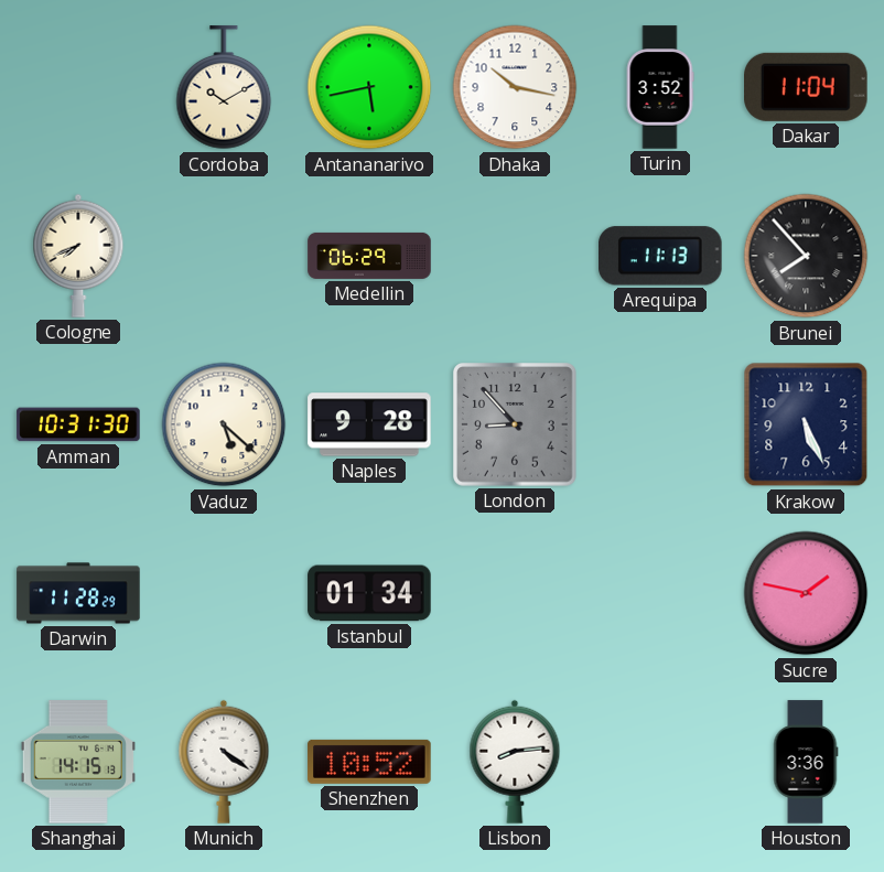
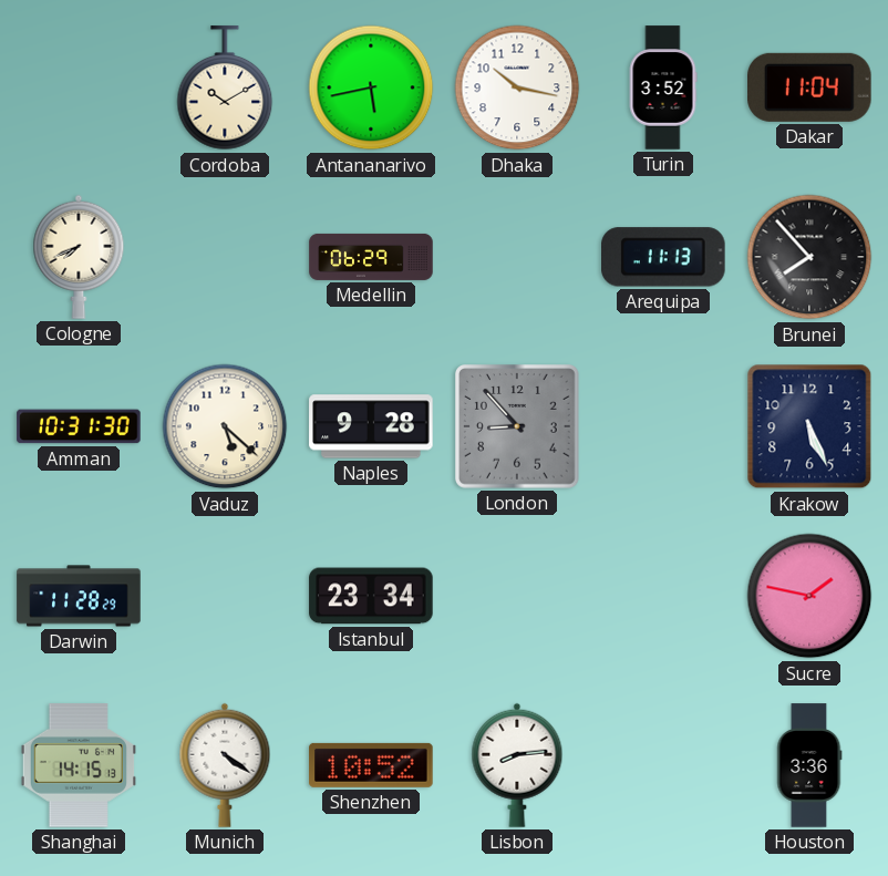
Istanbul: 01:34 -> 23:34
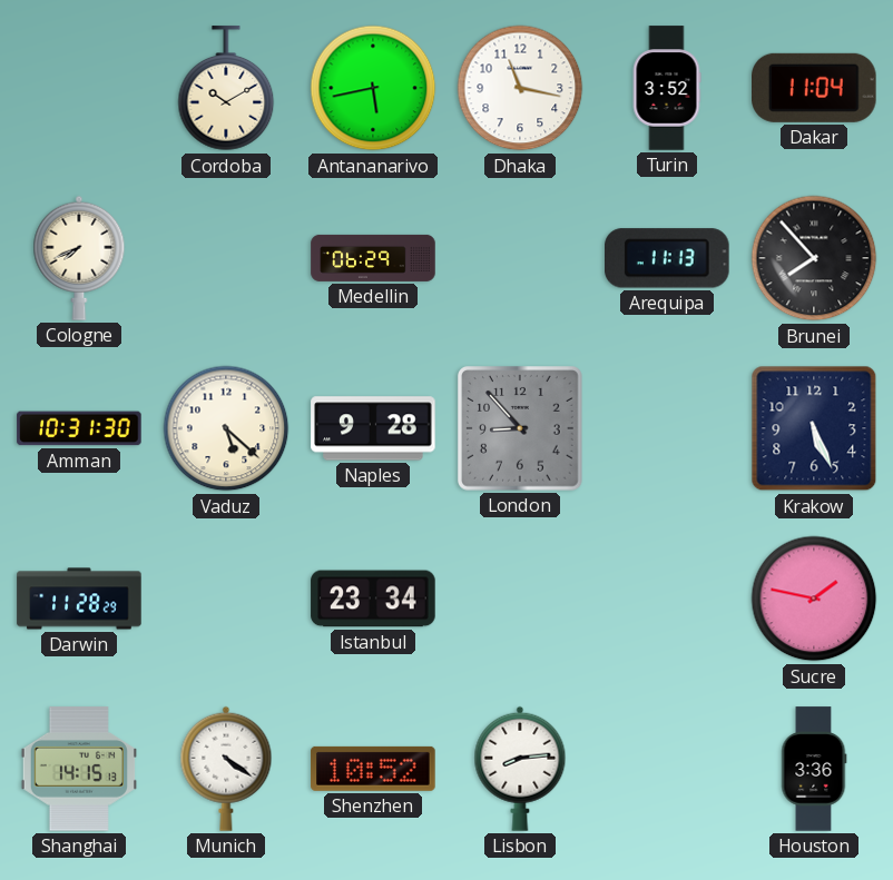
Dhaka: 10:17 -> 11:17
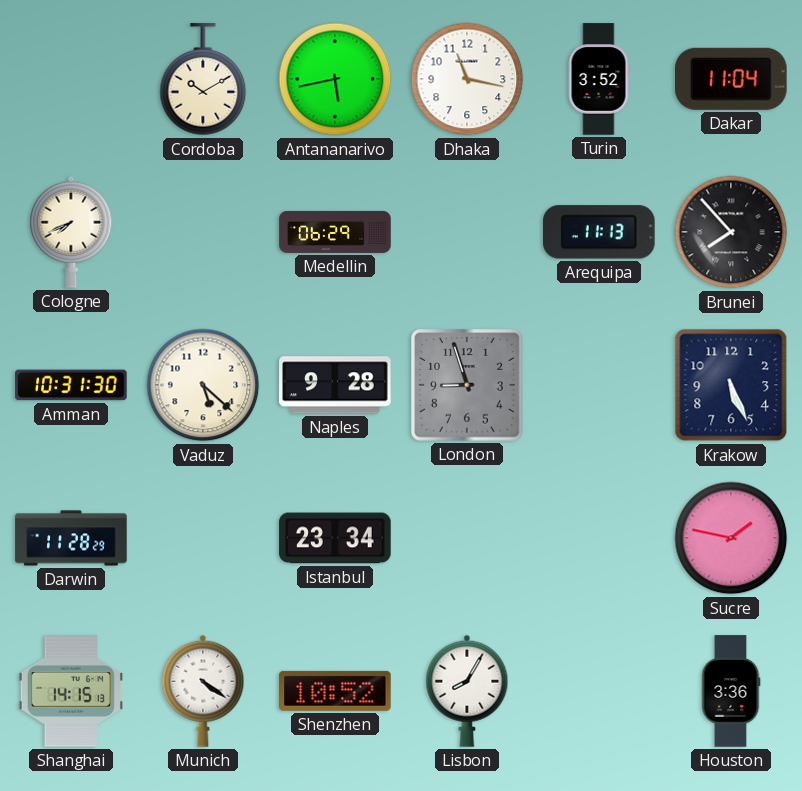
London: 8:53 -> 8:57
Lisbon: 8:14 -> 8:05
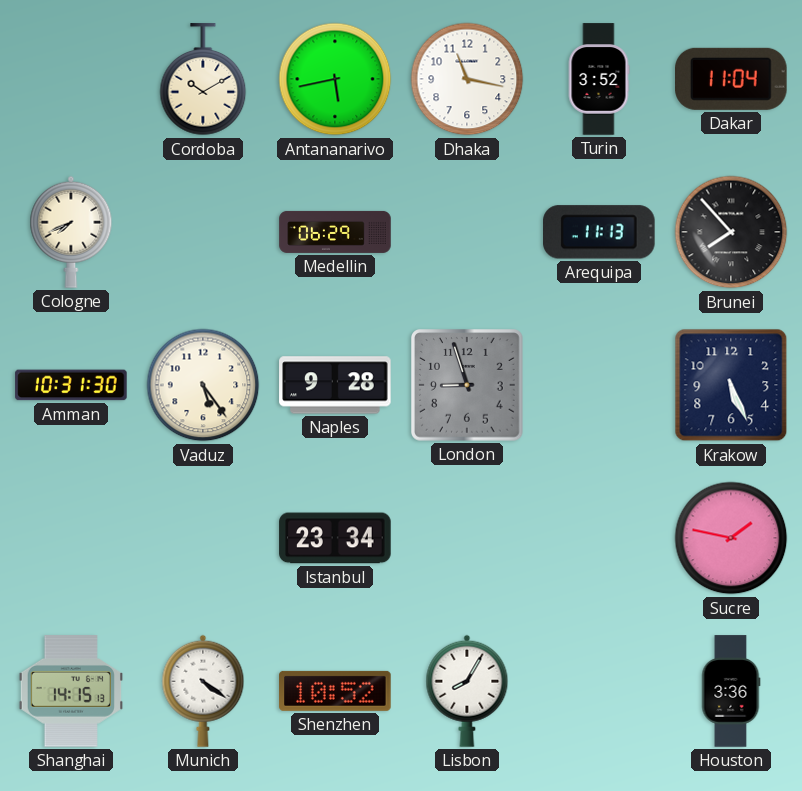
Vaduz: 5:22 -> 5:24
Darwin: 11:28 -> none
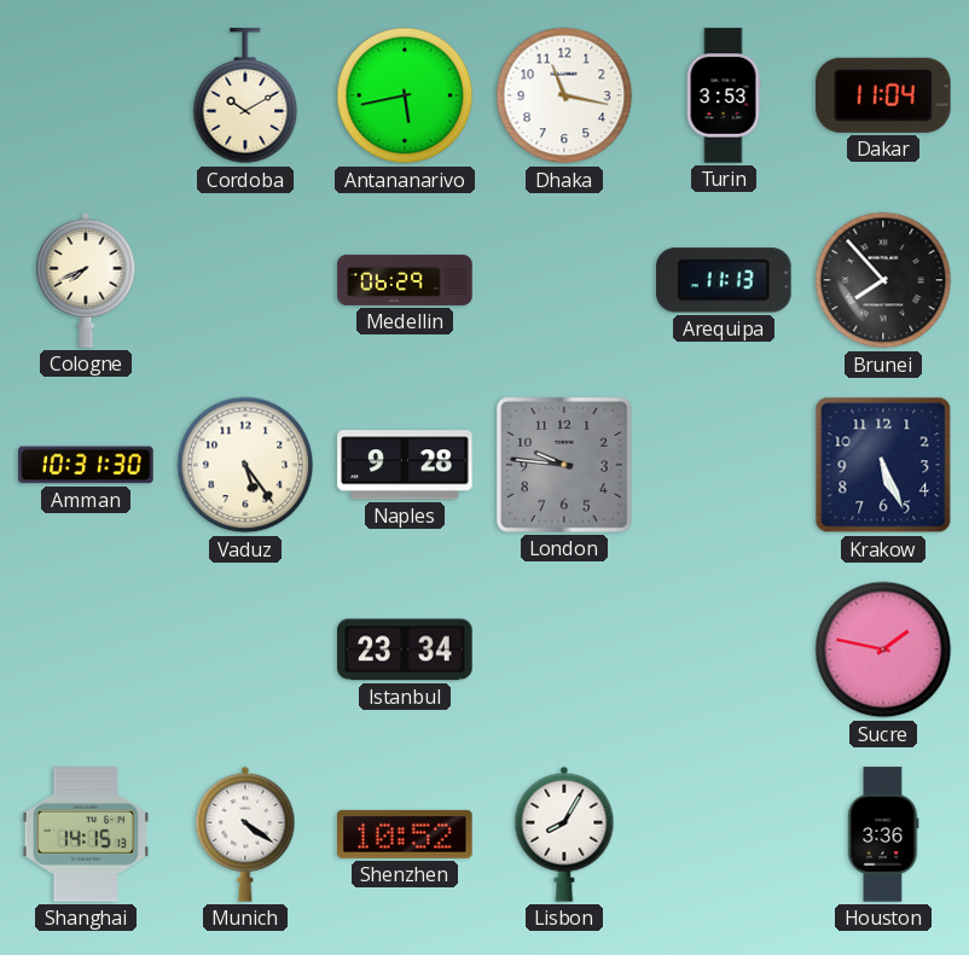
Turin: 3:52 -> 3:53
London: 8:57 -> 9:46
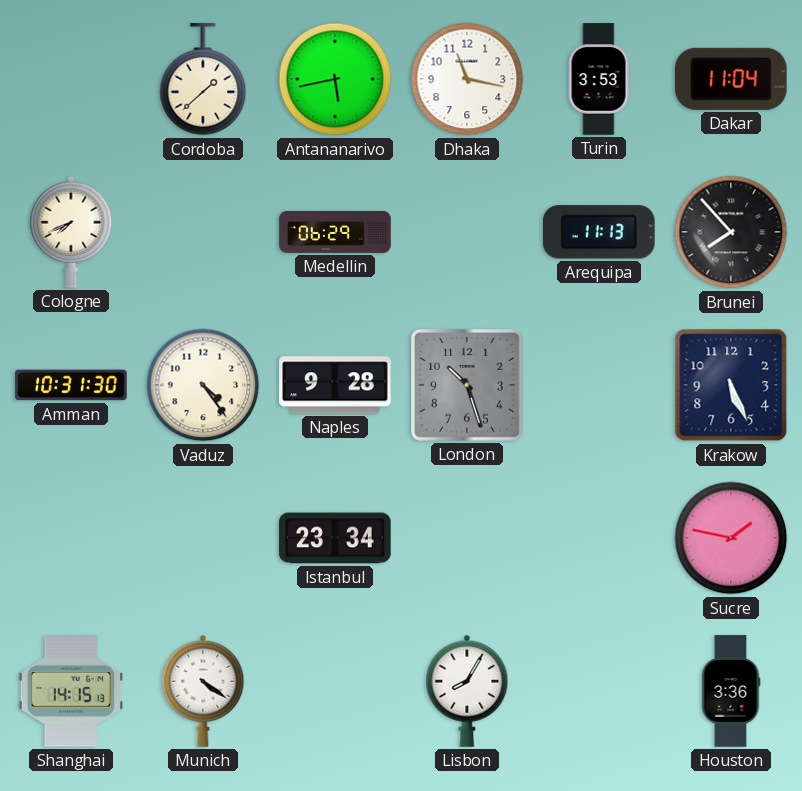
Cordoba: 10:10 -> 1:38
Vaduz: 5:24 -> 4:24
London: 9:46 -> 10:27
Shenzhen: 10:52 -> none
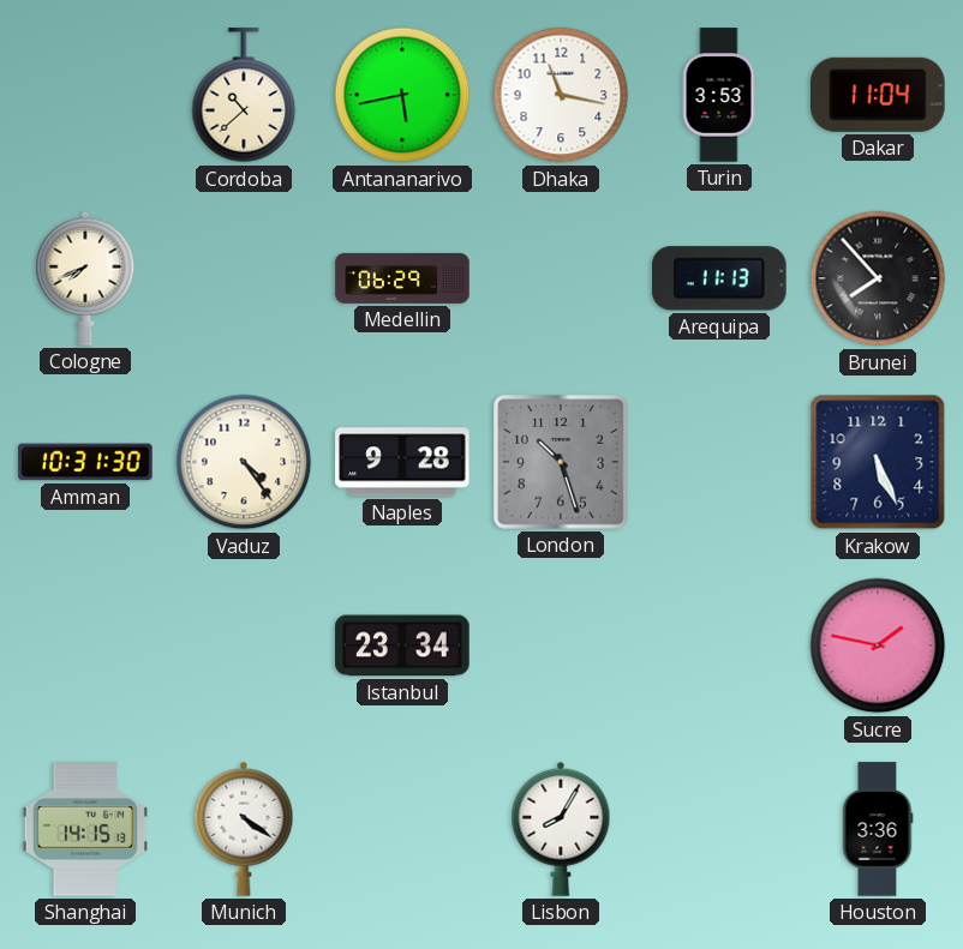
Cordoba: 1:38 -> 10:38
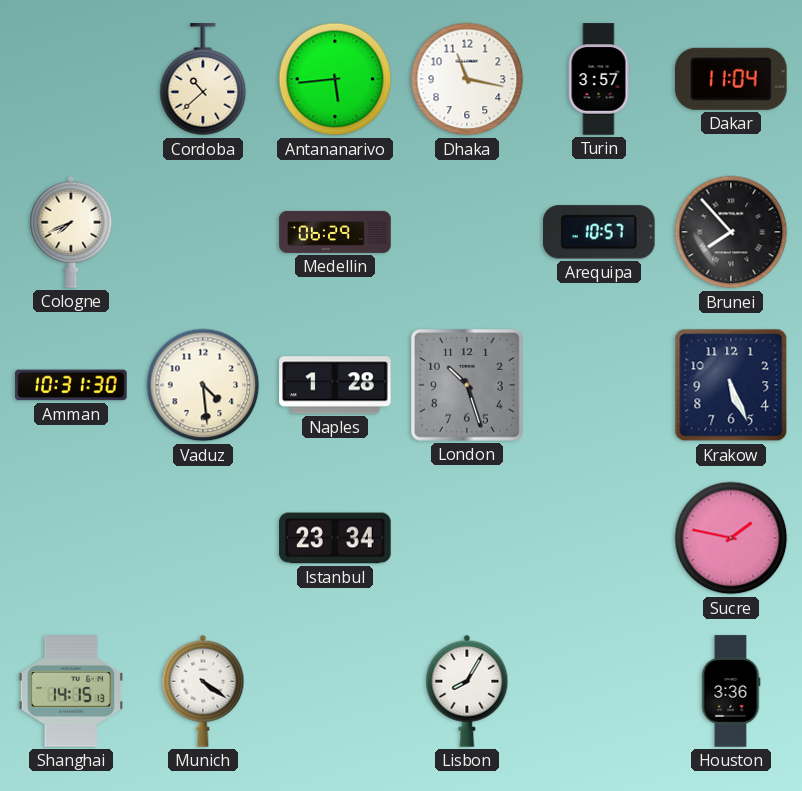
Antananarivo: 5:43 -> 5:44
Turin: 3:53 -> 3:57
Arequipa: 11:13 -> 10:57
Vaduz: 4:24 -> 4:29
Naples: 9:28 -> 1:28
